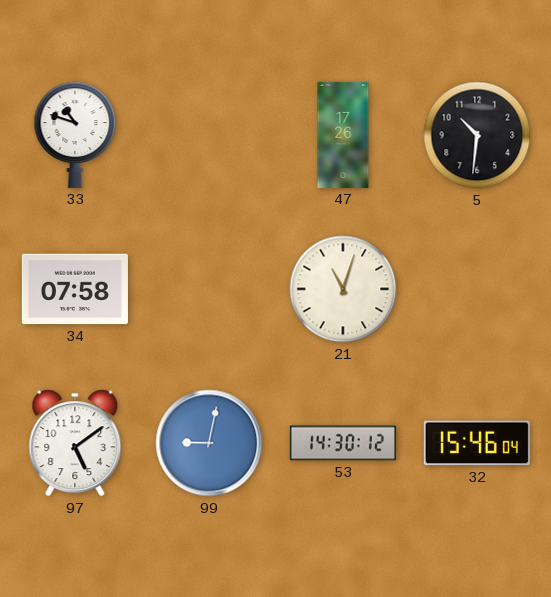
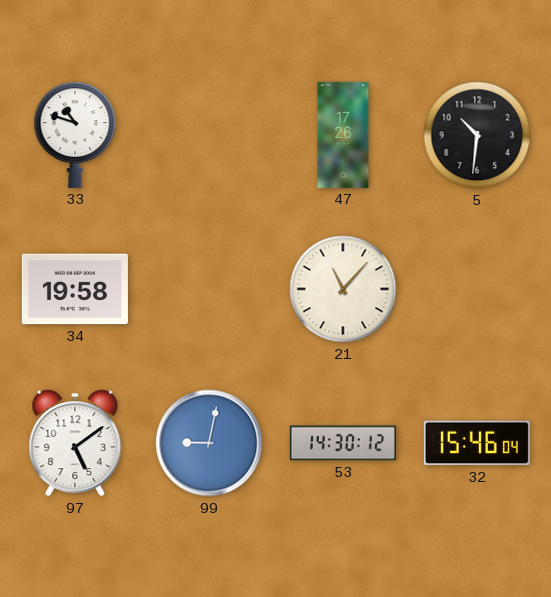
34: 07:58 -> 19:58
21: 11:03 -> 11:07
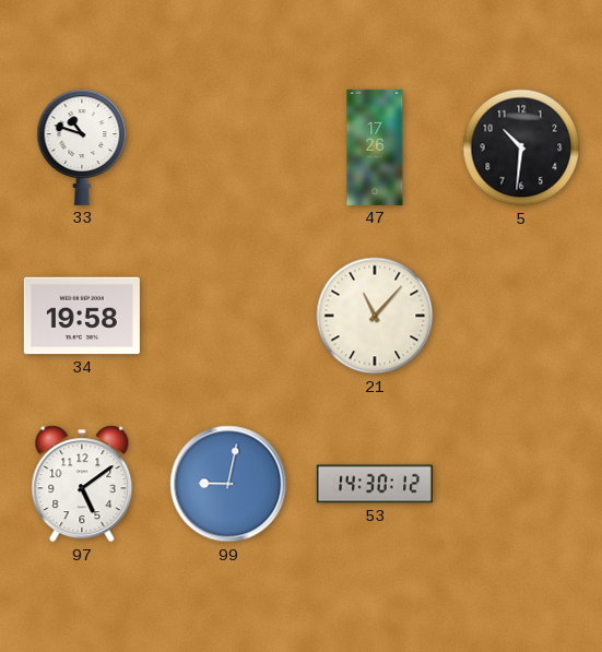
32: 15:46 -> none
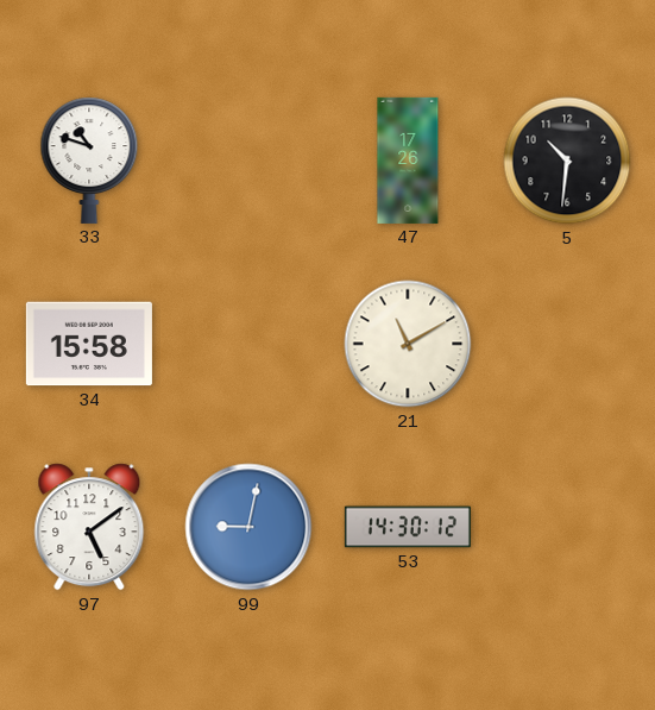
34: 19:58 -> 15:58
21: 11:07 -> 11:10
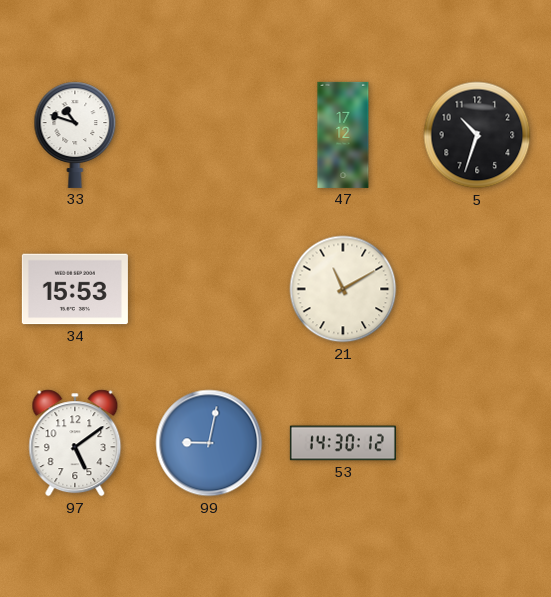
47: 17:26 -> 17:12
5: 10:31 -> 10:33
34: 15:58 -> 15:53
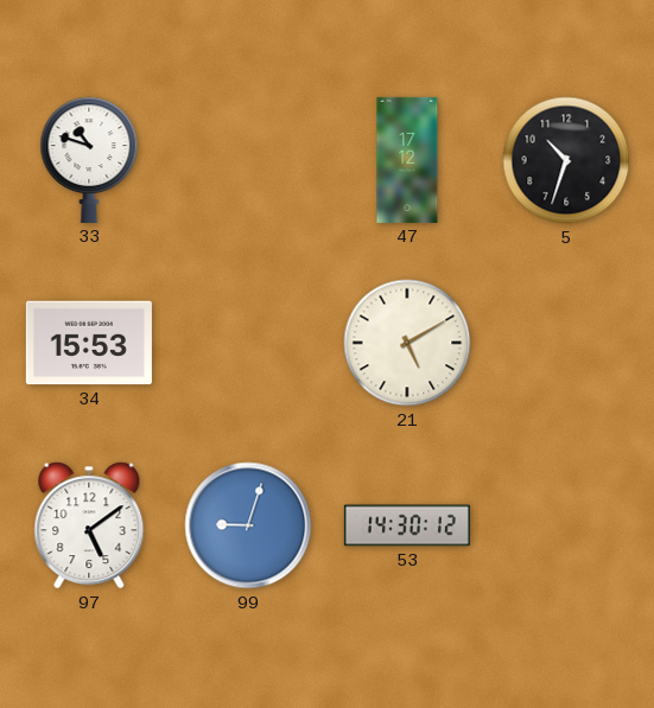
21: 11:10 -> 5:10
99: 9:02 -> 9:03
